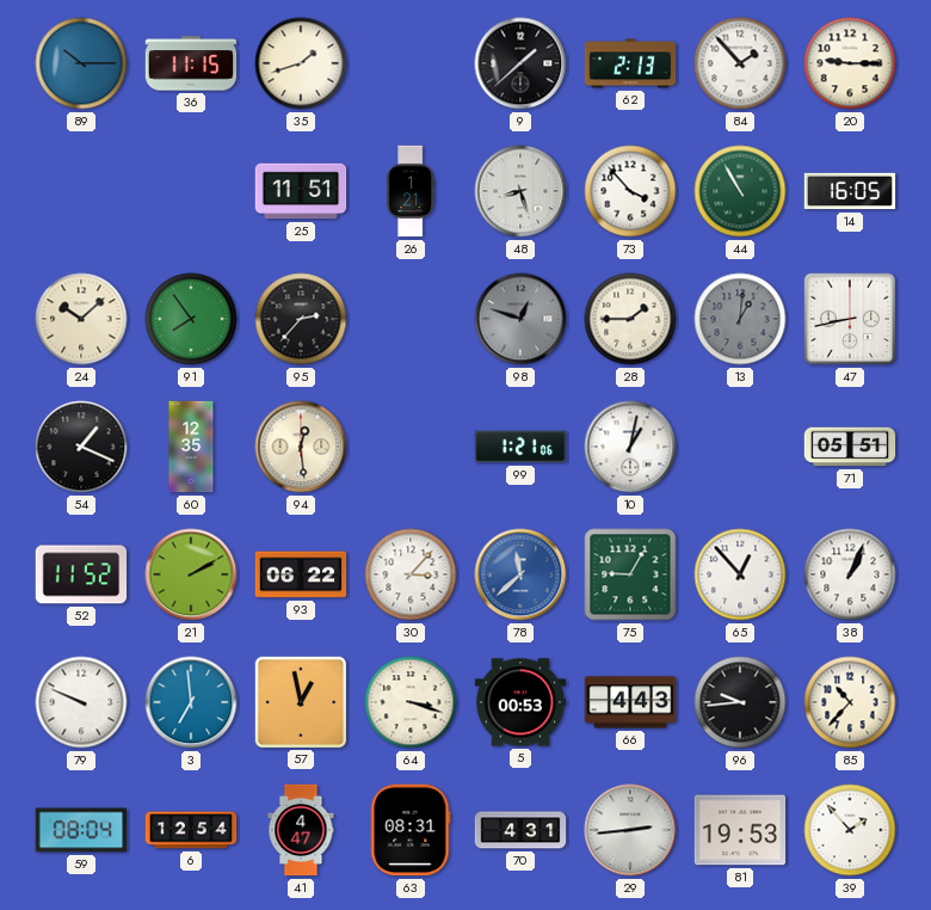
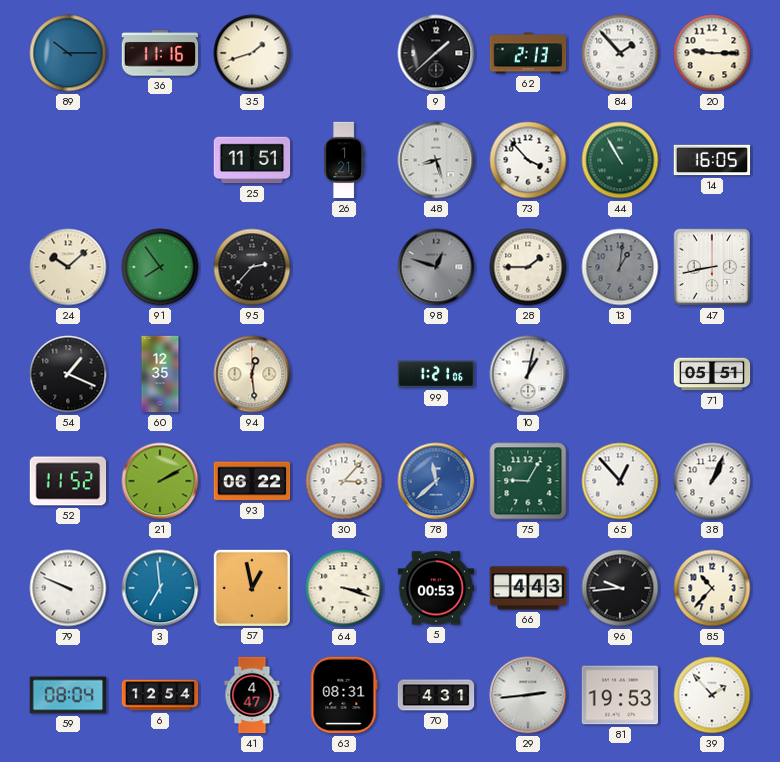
36: 11:15 -> 11:16
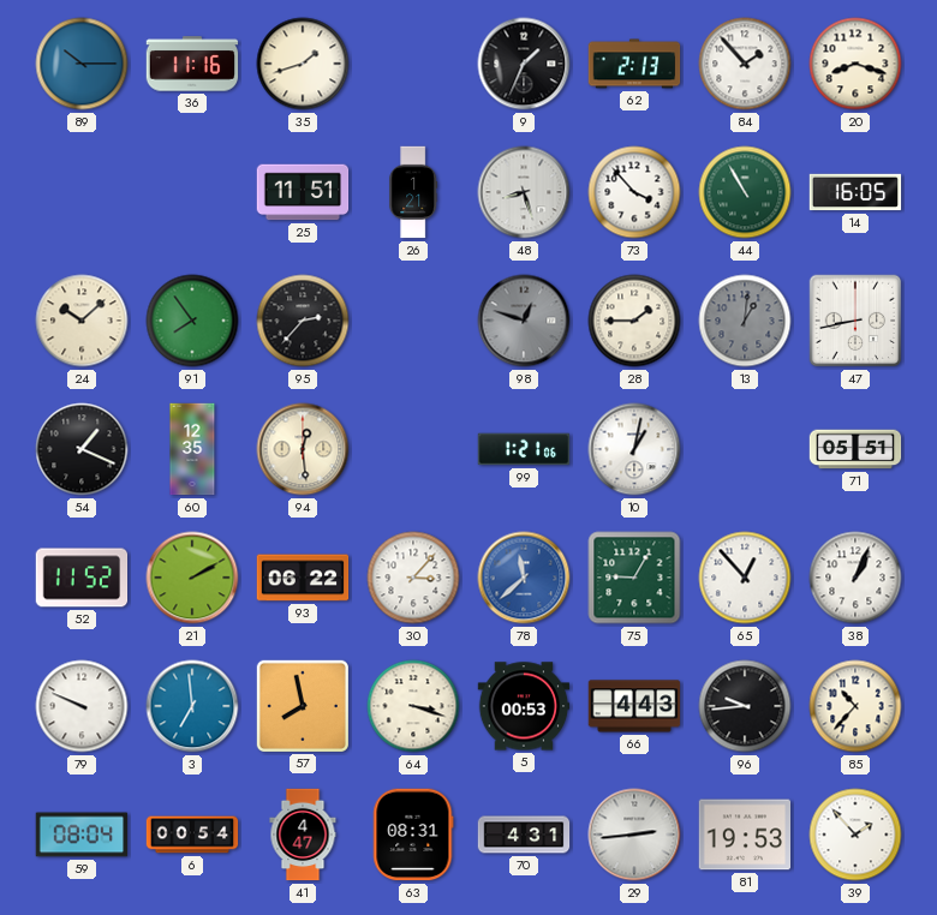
9: 1:38 -> 1:34
20: 9:15 -> 8:18
57: 12:58 -> 7:58
6: 12:54 -> 00:54
